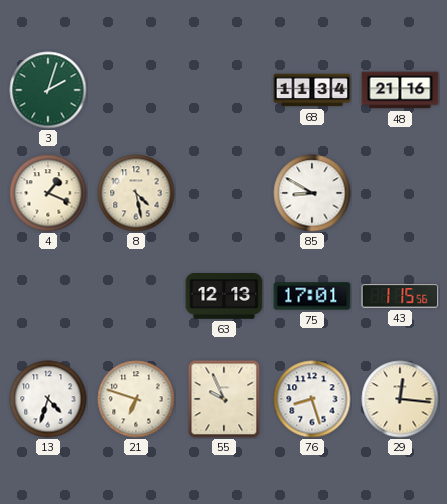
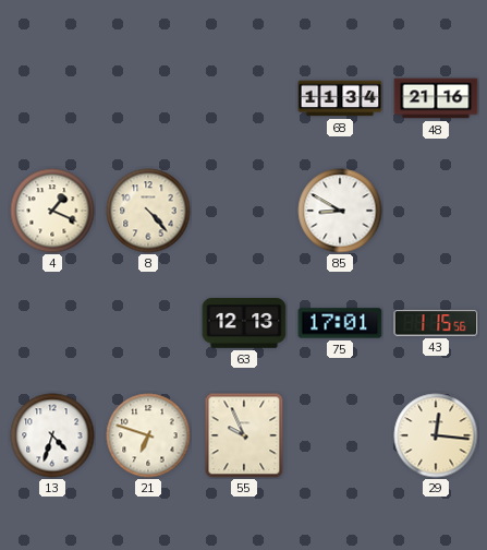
3: 2:03 -> none
8: 4:28 -> 4:23
76: 8:27 -> none
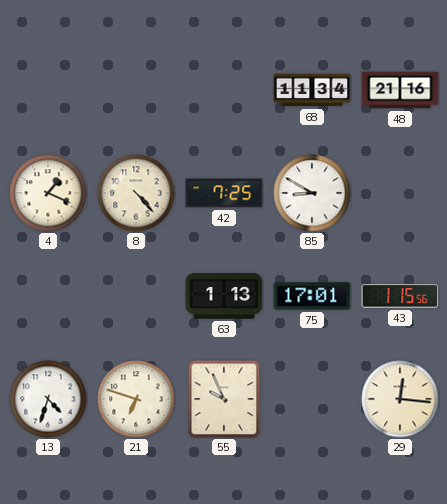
42: none -> 7:25
63: 12:13 -> 1:13
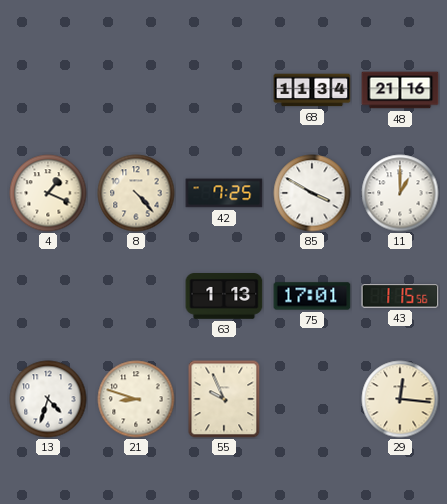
85: 8:50 -> 3:50
11: none -> 1:00
21: 6:48 -> 8:48
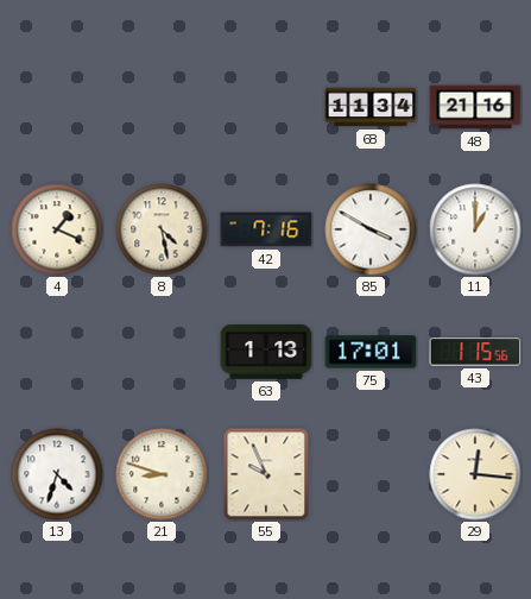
8: 4:23 -> 4:28
42: 7:25 -> 7:16
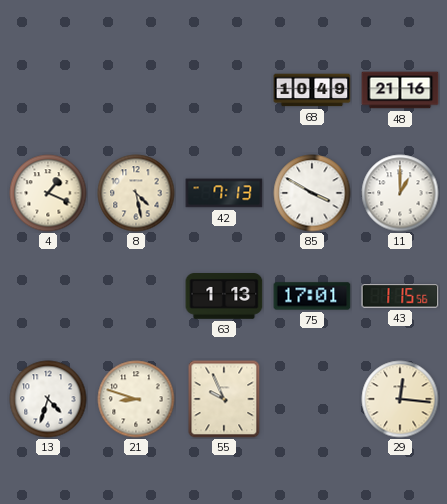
68: 11:34 -> 10:49
42: 7:16 -> 7:13
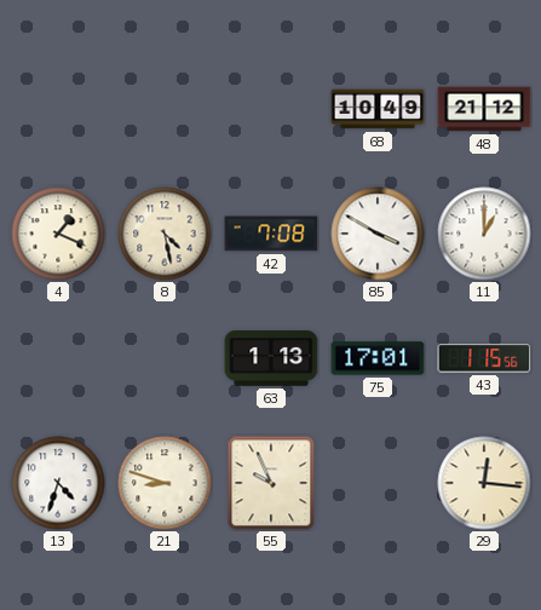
48: 21:16 -> 21:12
42: 7:13 -> 7:08
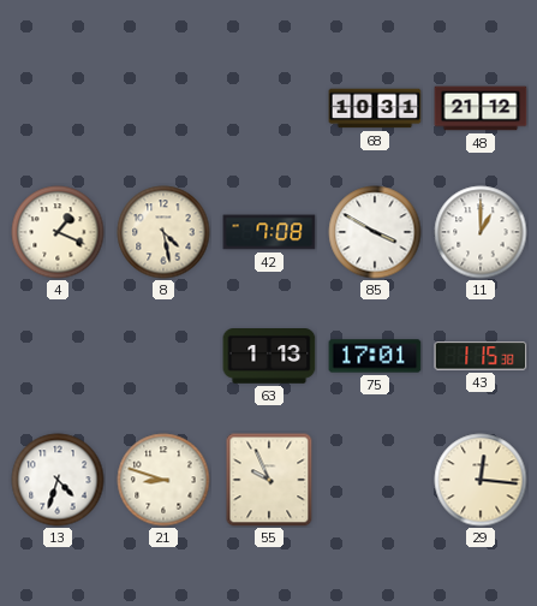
68: 10:49 -> 10:31
43: 1:15:56 -> 1:15:38
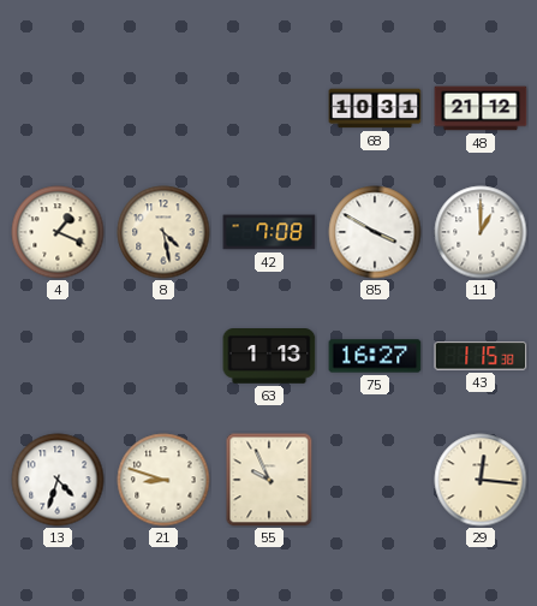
75: 17:01 -> 16:27
